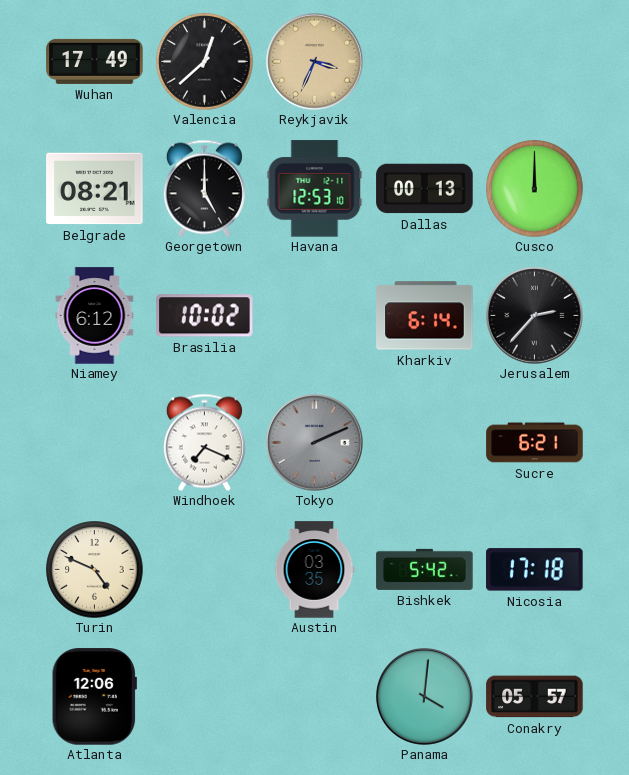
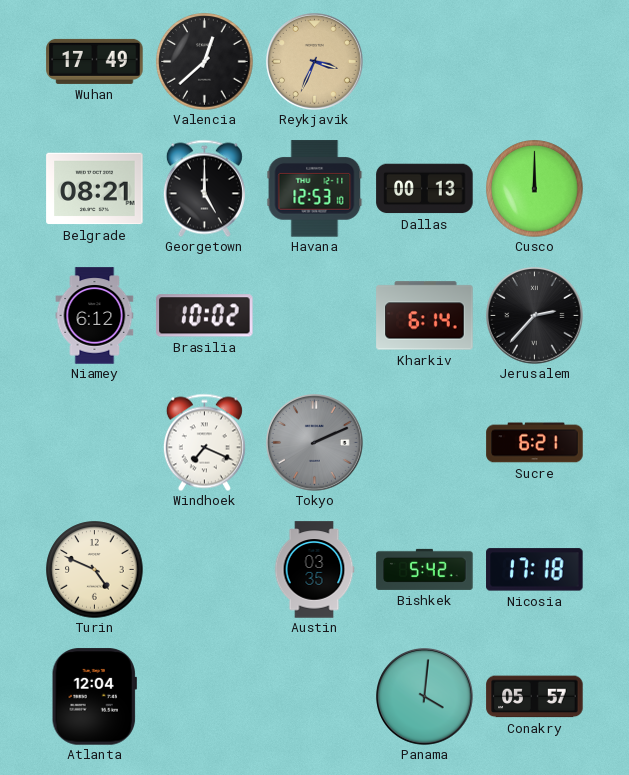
Atlanta: 12:06 -> 12:04
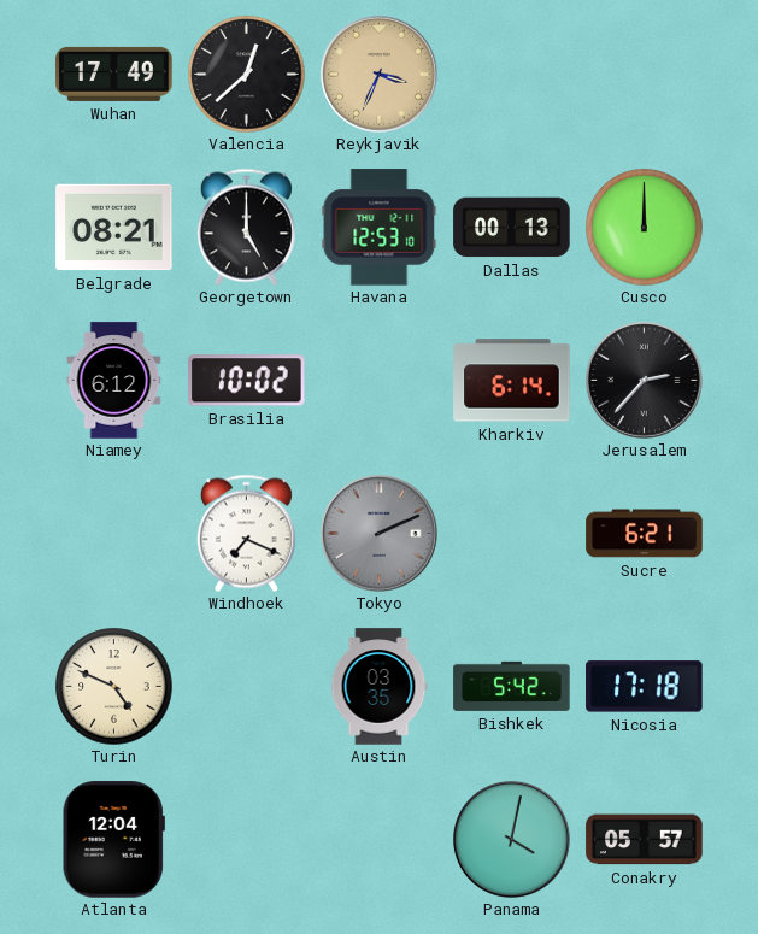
Panama: 4:01 -> 4:02
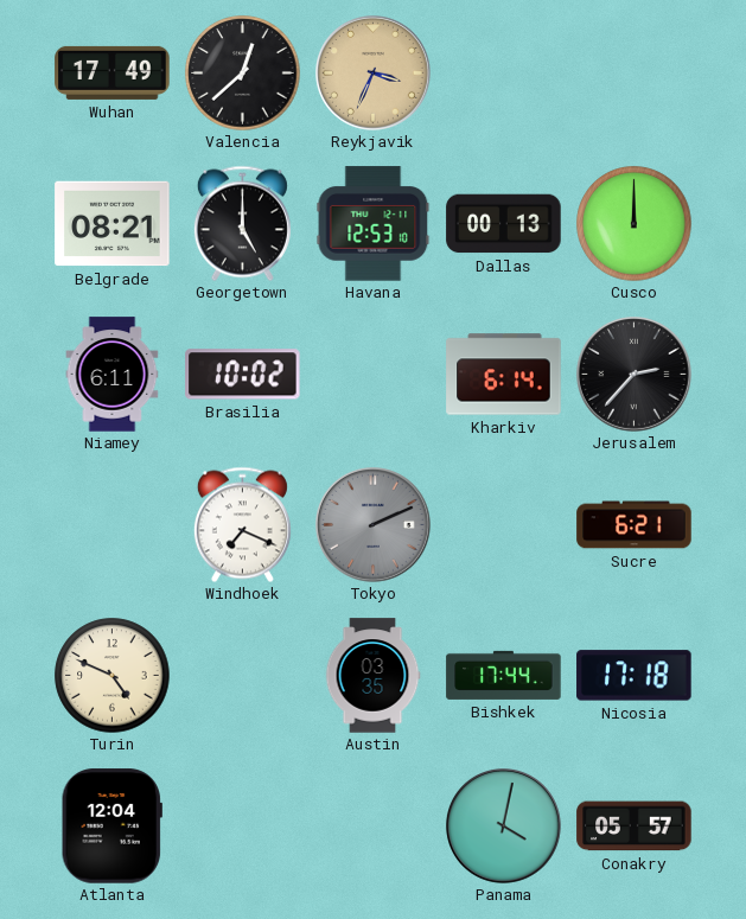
Niamey: 6:12 -> 6:11
Bishkek: 5:42 -> 17:44
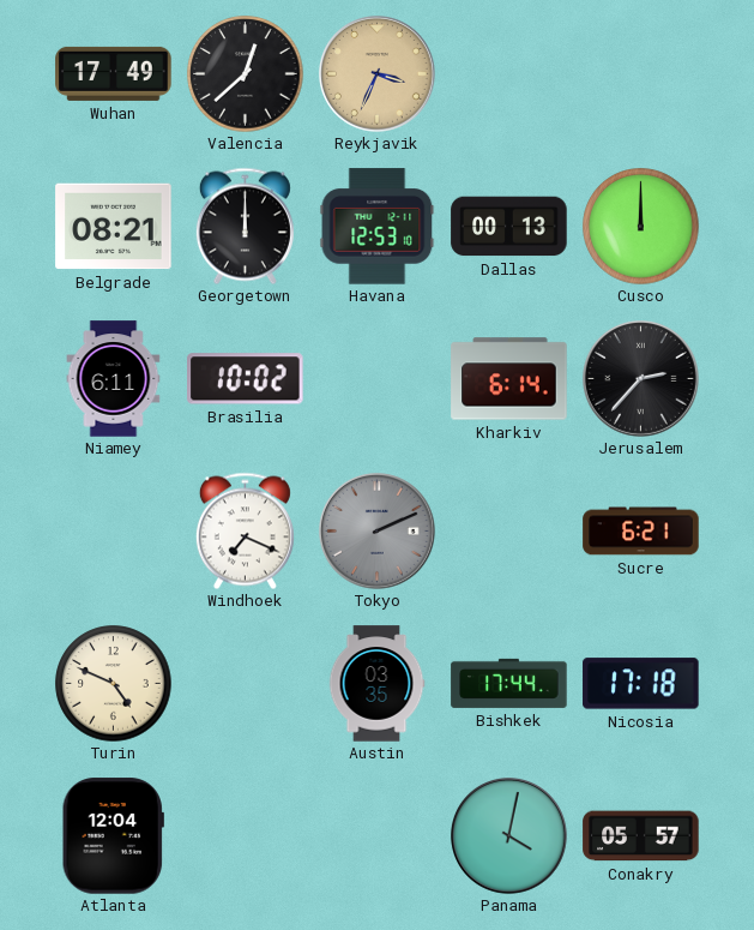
Georgetown: 5:00 -> 12:00
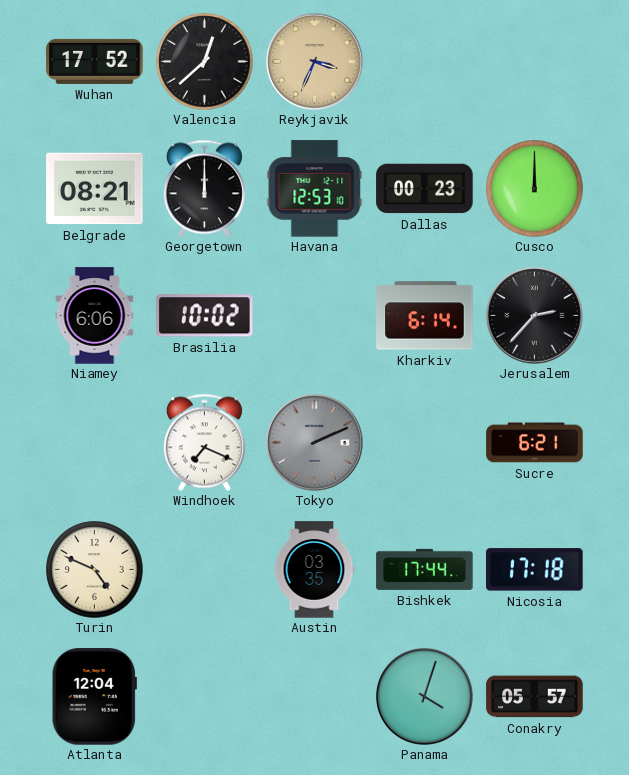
Wuhan: 17:49 -> 17:52
Dallas: 00:13 -> 00:23
Niamey: 6:11 -> 6:06
Panama: 4:02 -> 4:03
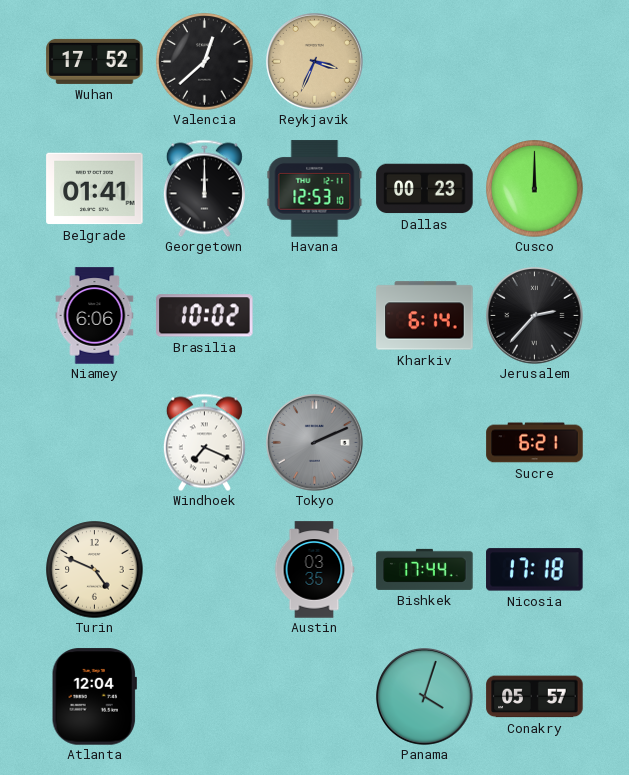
Belgrade: 08:21 -> 01:41
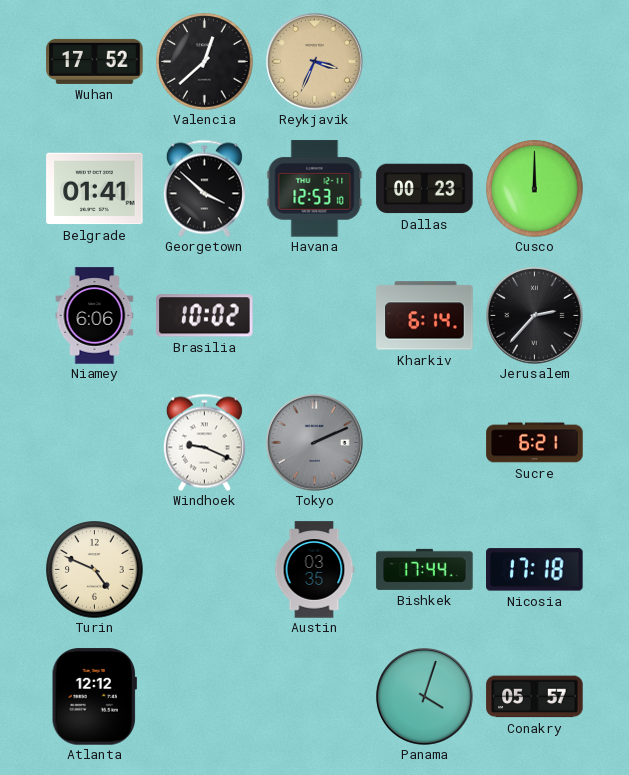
Georgetown: 12:00 -> 3:52
Windhoek: 7:19 -> 9:19
Atlanta: 12:04 -> 12:12
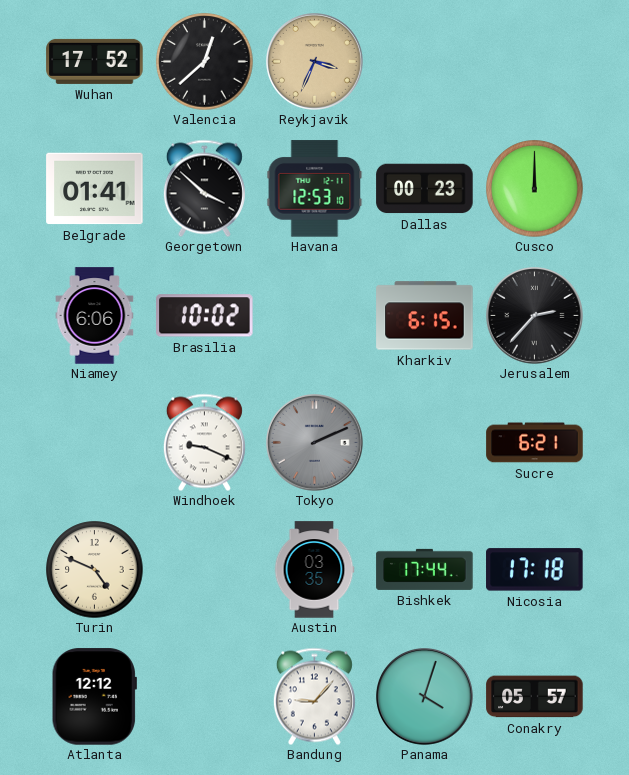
Kharkiv: 6:14 -> 6:15
Bandung: none -> 9:07
